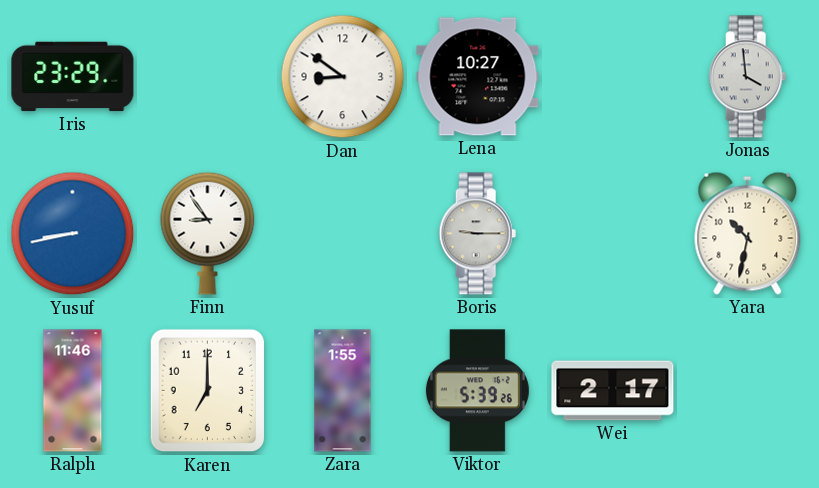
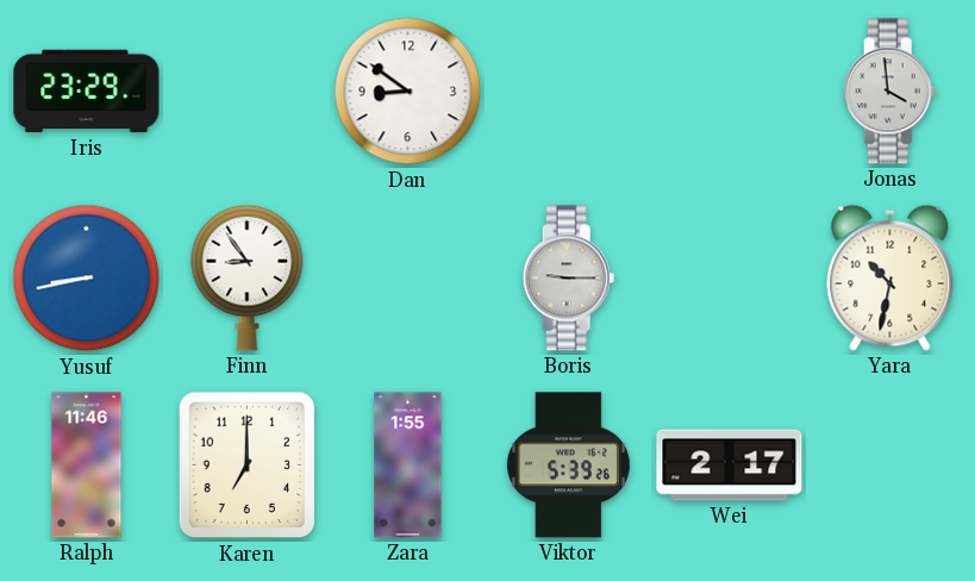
Lena: 10:27 -> none
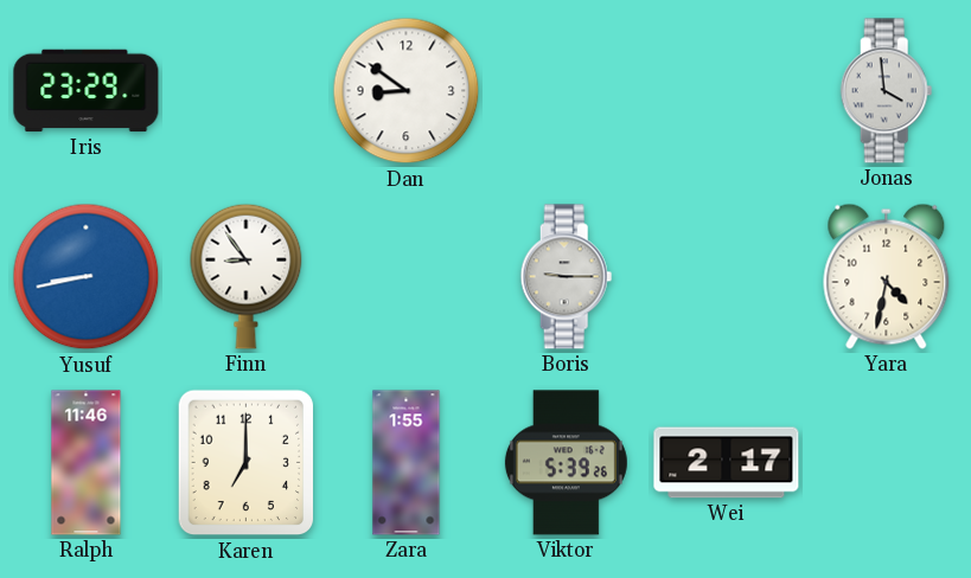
Yara: 10:32 -> 4:32
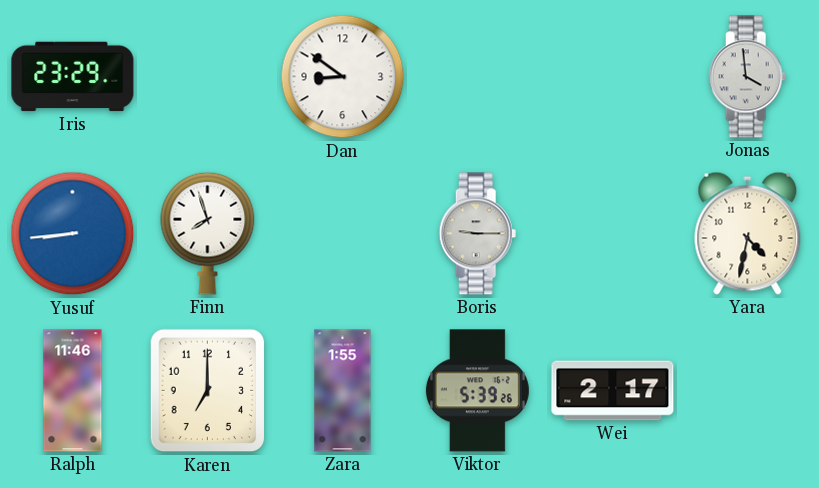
Yusuf: 8:43 -> 8:44
Finn: 8:54 -> 7:57
